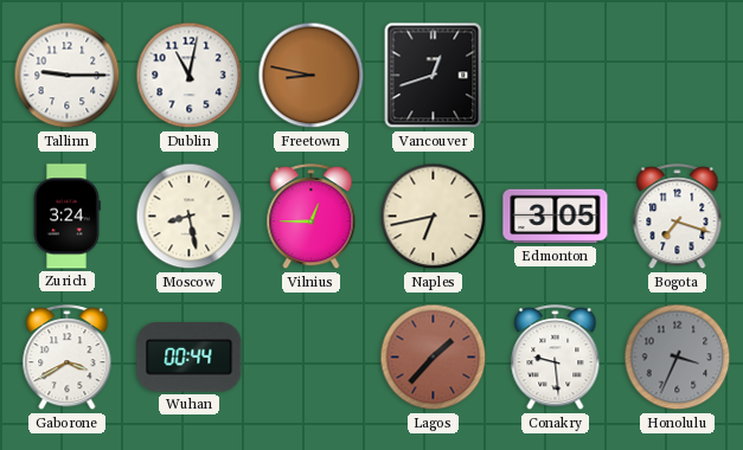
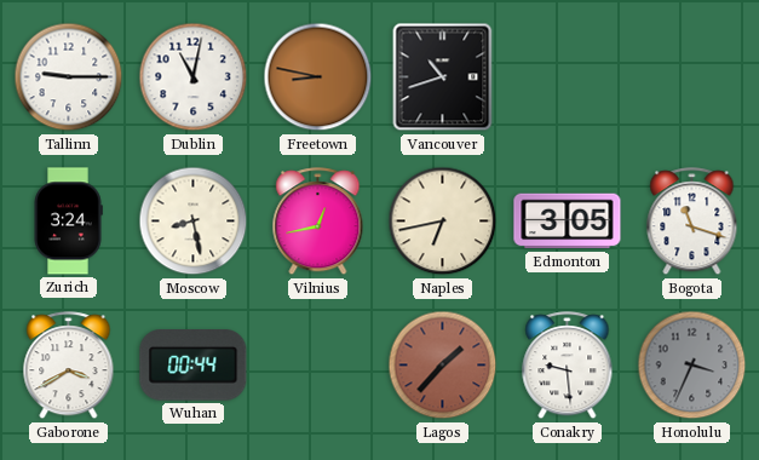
Vancouver: 12:42 -> 10:42
Vilnius: 12:45 -> 12:43
Bogota: 7:18 -> 11:18
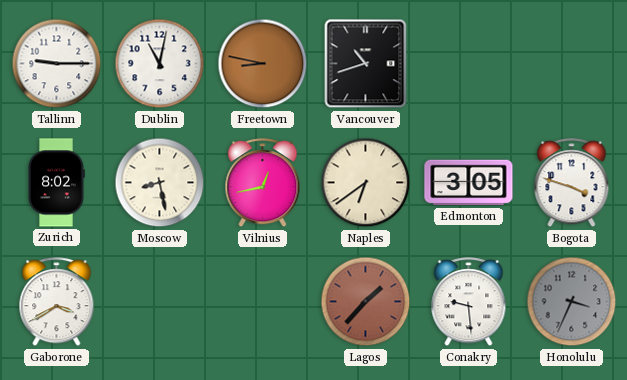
Zurich: 3:24 -> 8:02
Naples: 6:43 -> 6:39
Bogota: 11:18 -> 3:48
Wuhan: 00:44 -> none
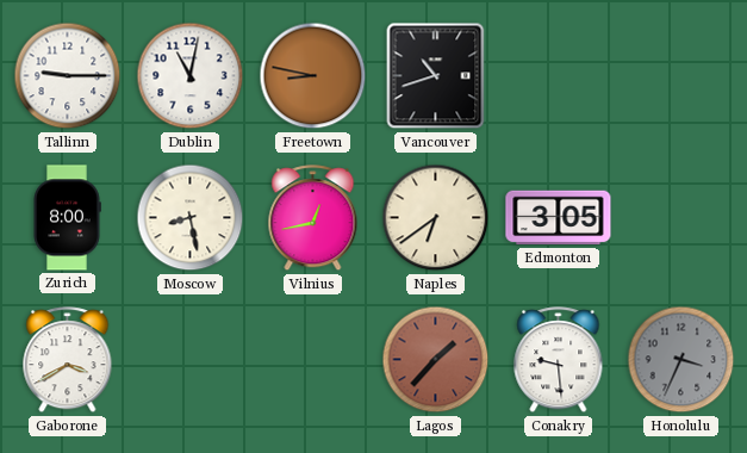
Zurich: 8:02 -> 8:00
Bogota: 3:48 -> none
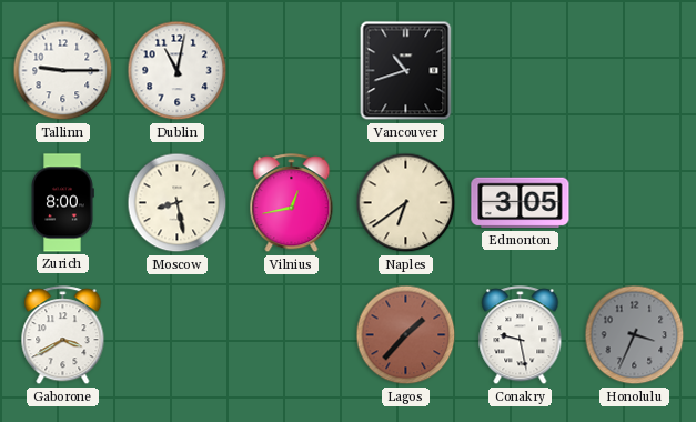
Freetown: 8:47 -> none
Conakry: 9:29 -> 9:28
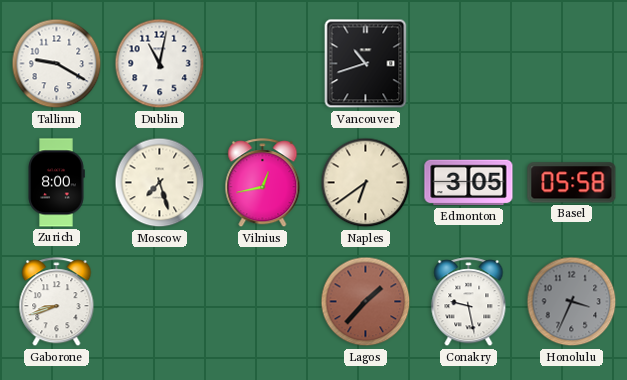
Tallinn: 9:15 -> 9:20
Moscow: 8:28 -> 7:27
Basel: none -> 05:58
Gaborone: 3:40 -> 8:42
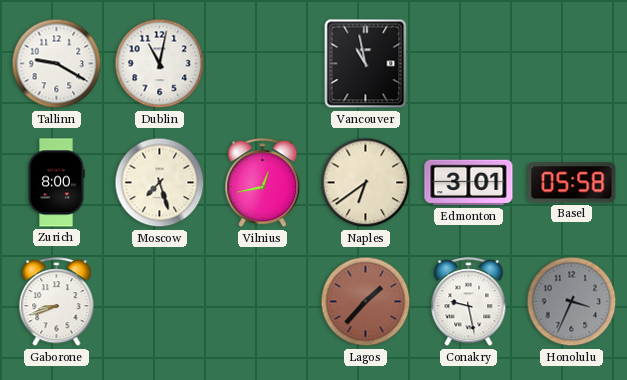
Vancouver: 10:42 -> 10:58
Edmonton: 3:05 -> 3:01
